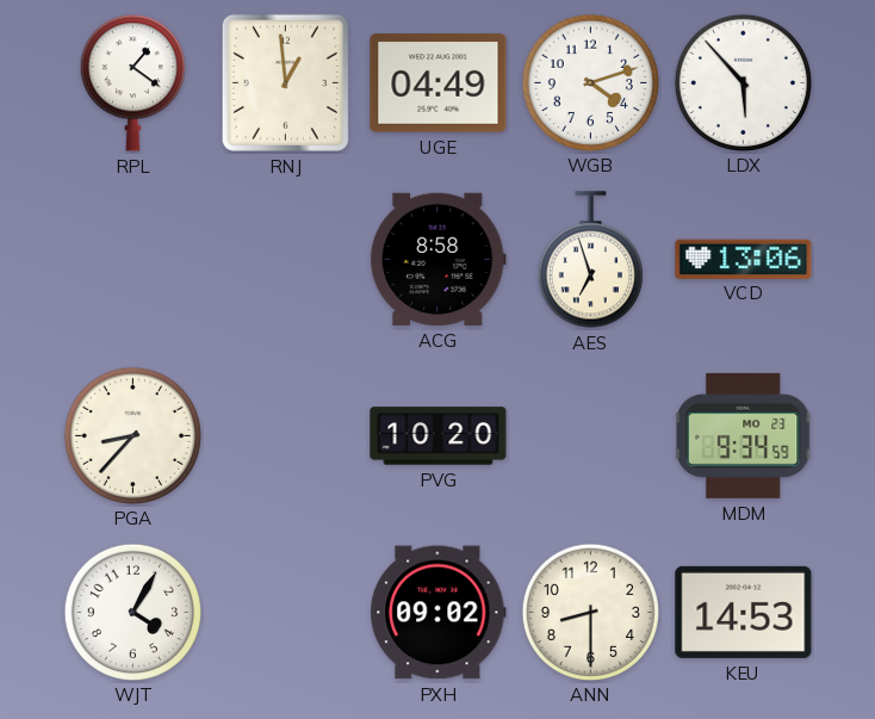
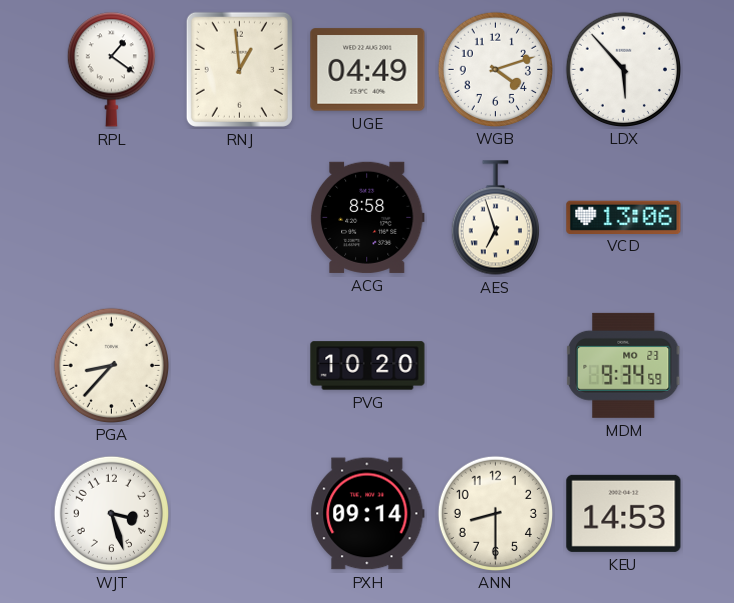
WJT: 4:05 -> 3:27
PXH: 09:02 -> 09:14
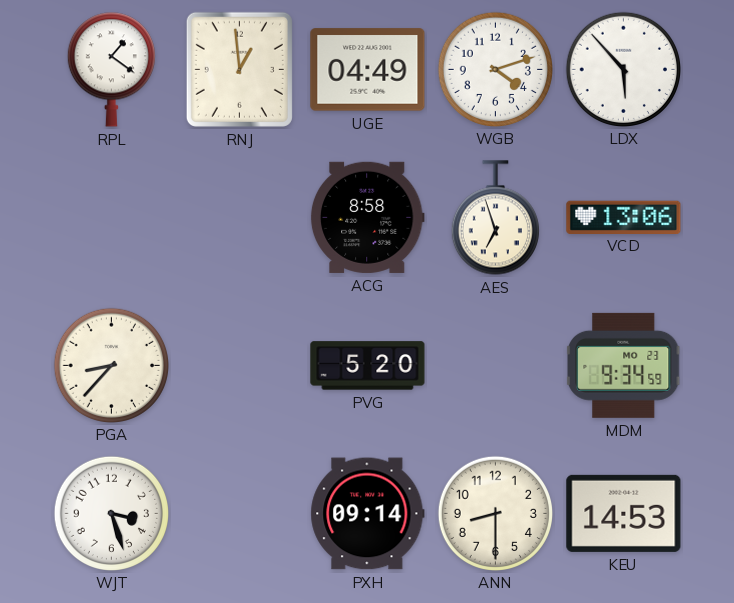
PVG: 10:20 -> 5:20
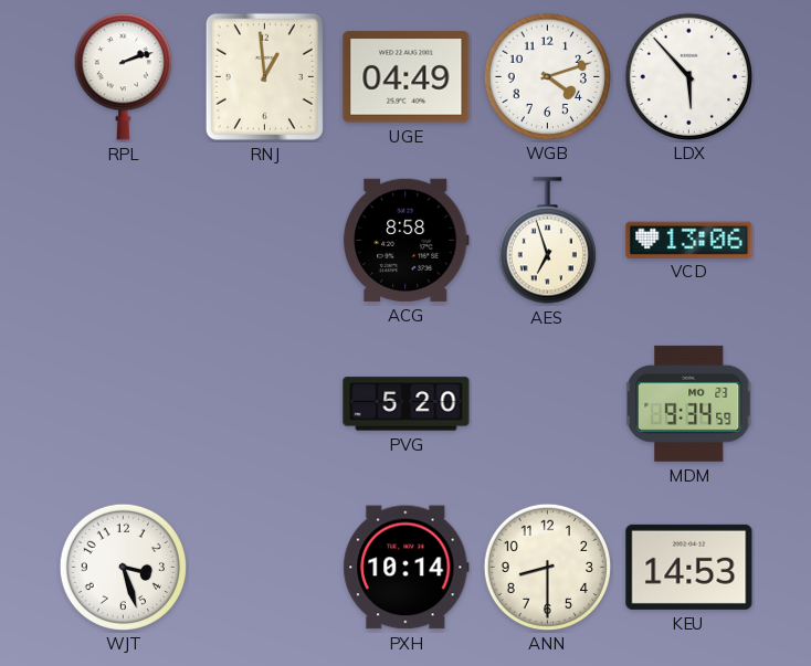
RPL: 1:21 -> 2:12
PGA: 8:37 -> none
PXH: 09:14 -> 10:14
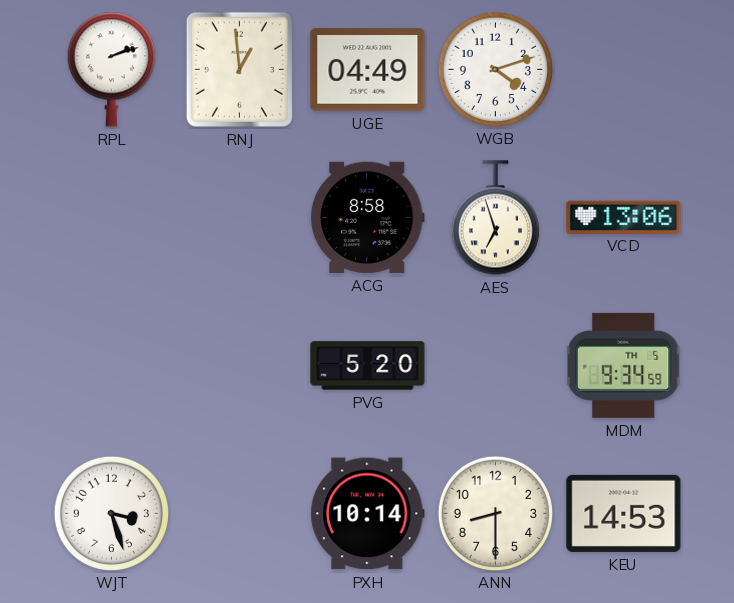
LDX: 5:53 -> none
MDM date: MO 23 -> TH 5
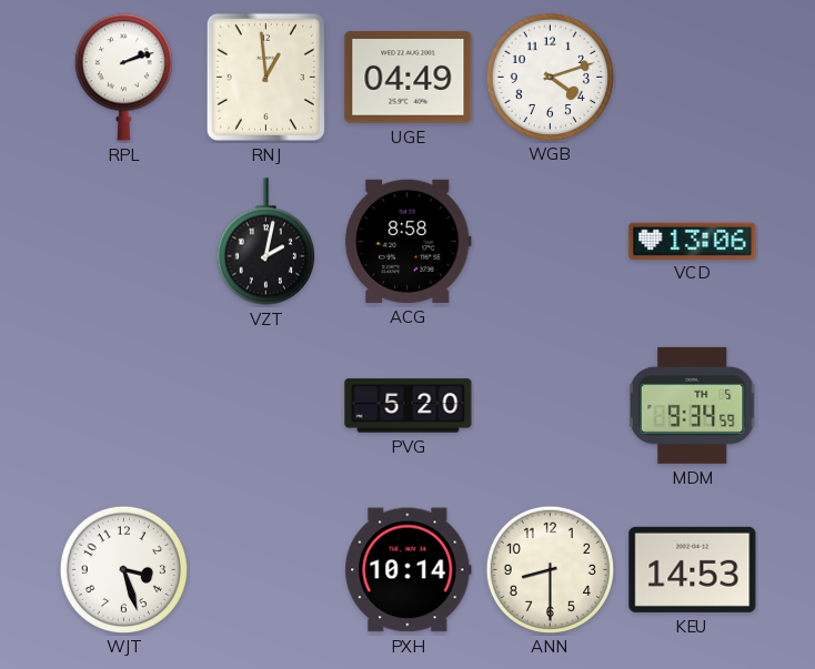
VZT: none -> 2:02
AES: 6:57 -> none
